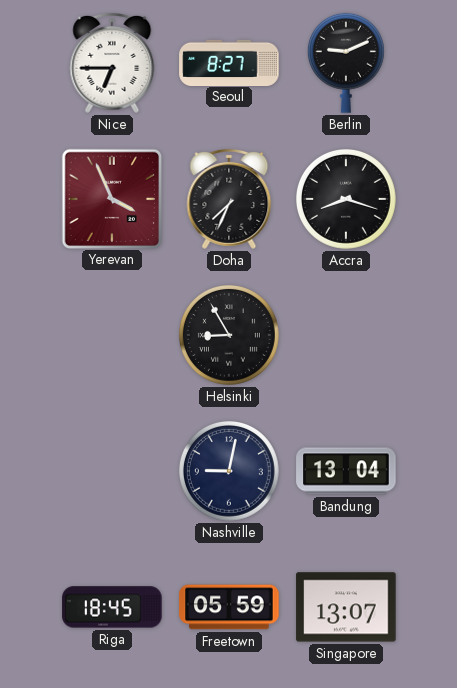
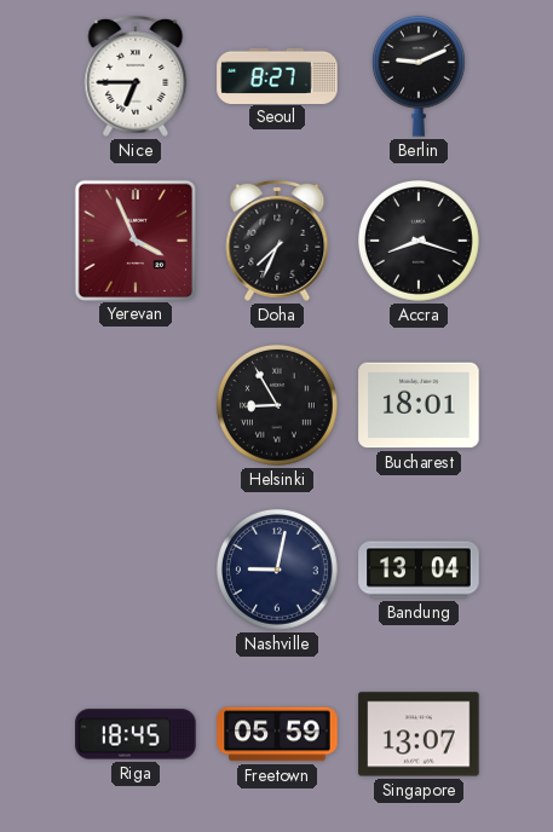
Bucharest: none -> 18:01
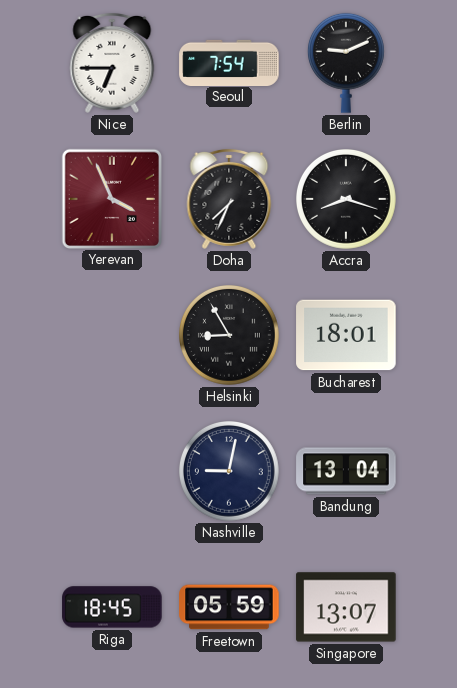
Seoul: 8:27 -> 7:54
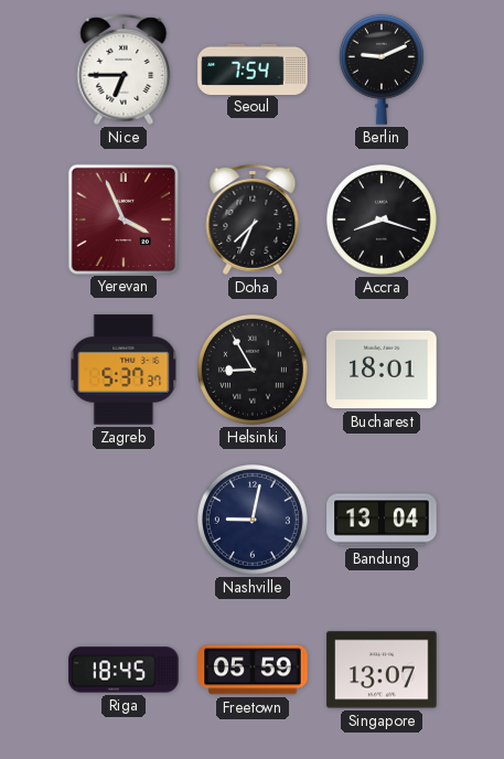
Zagreb: none -> 5:37
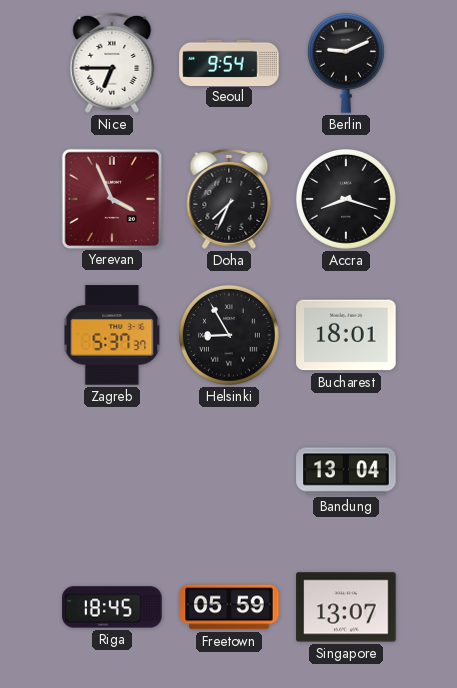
Seoul: 7:54 -> 9:54
Nashville: 9:02 -> none
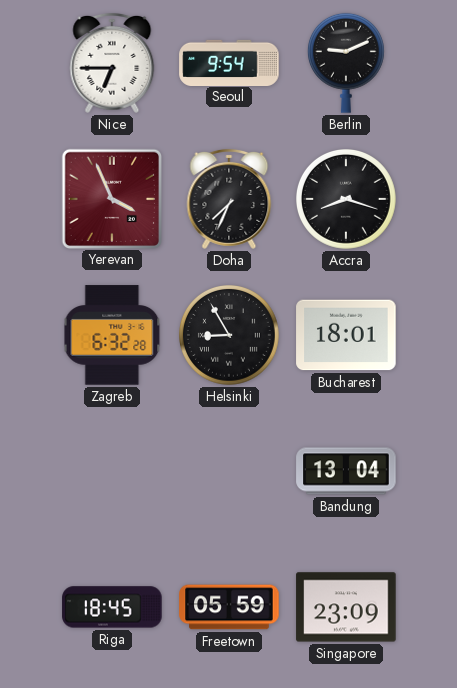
Zagreb: 5:37 -> 6:32
Singapore: 13:07 -> 23:09
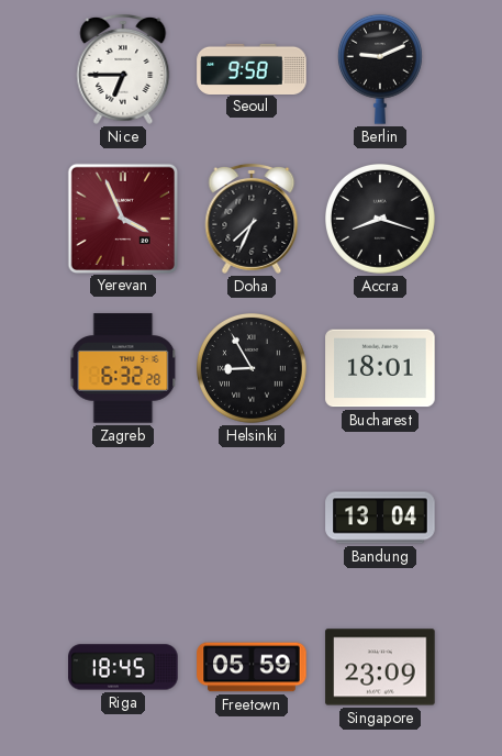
Seoul: 9:54 -> 9:58
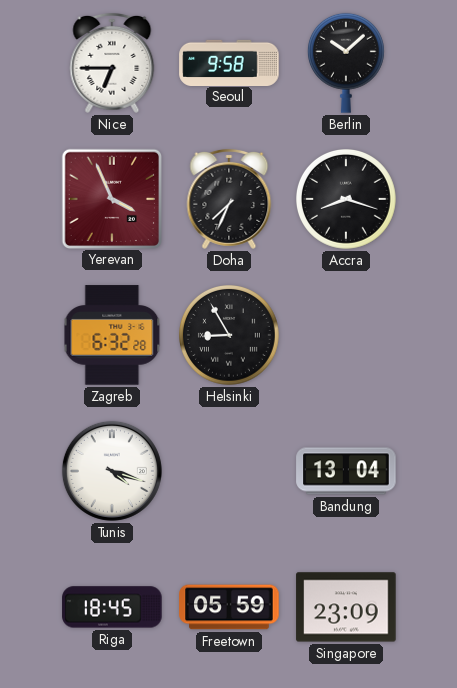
Berlin: 9:11 -> 10:08
Bucharest: 18:01 -> none
Tunis: none -> 4:18
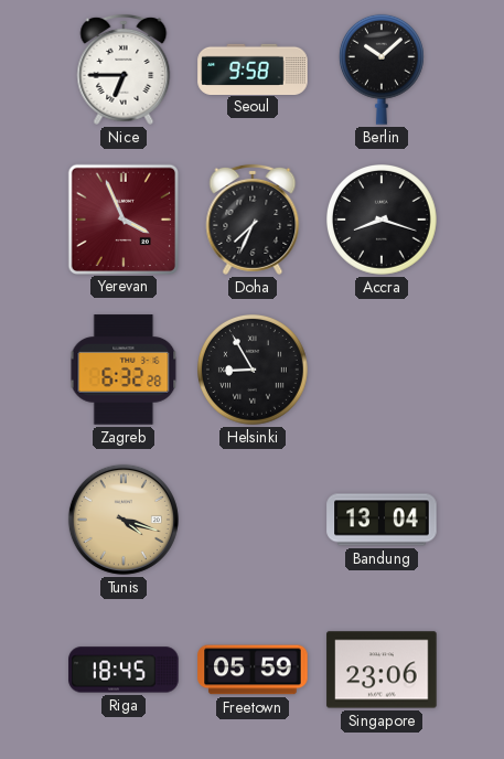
Tunis dial: white -> champagne
Singapore: 23:09 -> 23:06
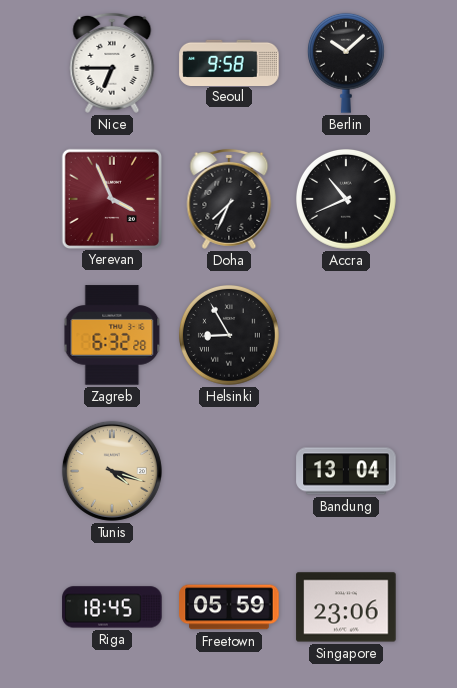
Accra: 8:18 -> 10:41
